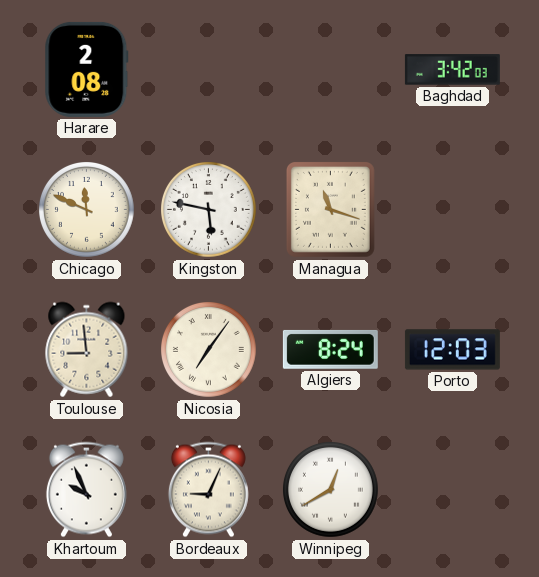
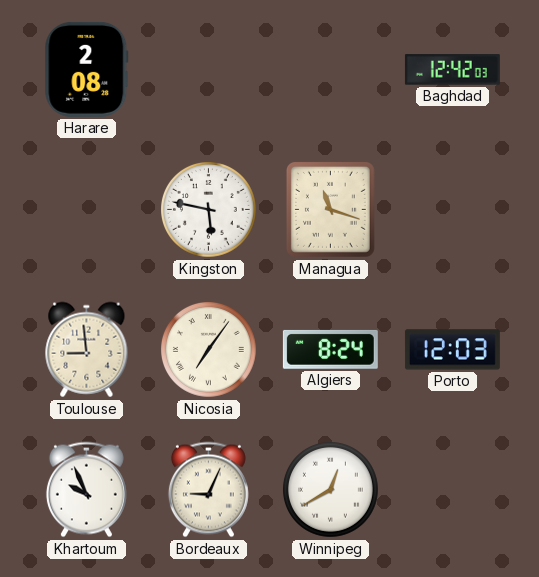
Baghdad: 3:42 -> 12:42
Chicago: 11:49 -> none
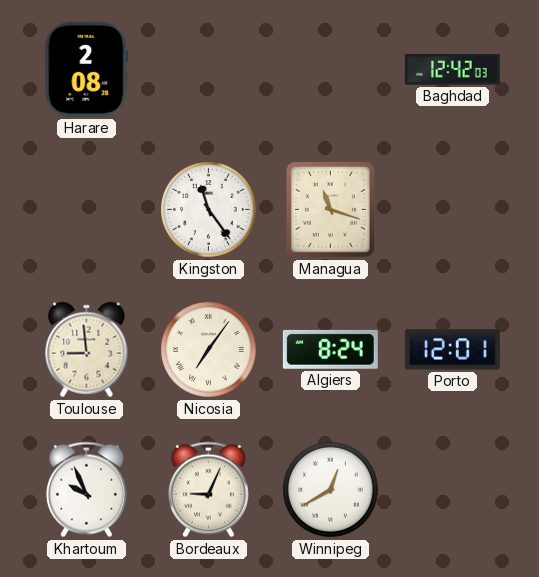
Kingston: 5:47 -> 11:24
Porto: 12:03 -> 12:01
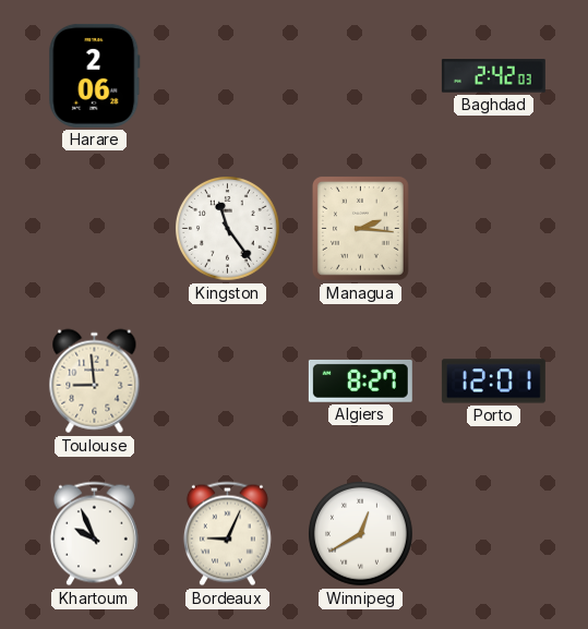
Harare: 2:08 -> 2:06
Baghdad: 12:42 -> 2:42
Managua: 11:18 -> 2:16
Nicosia: 7:06 -> none
Algiers: 8:24 -> 8:27
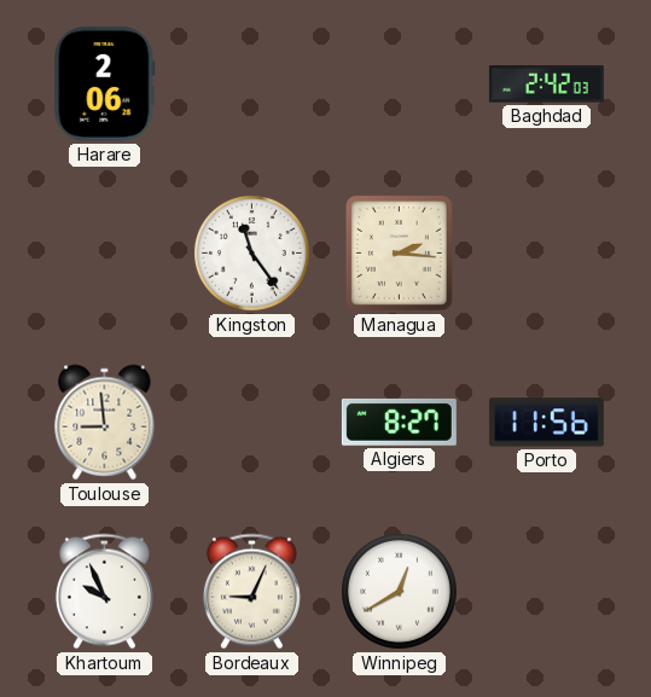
Porto: 12:01 -> 11:56
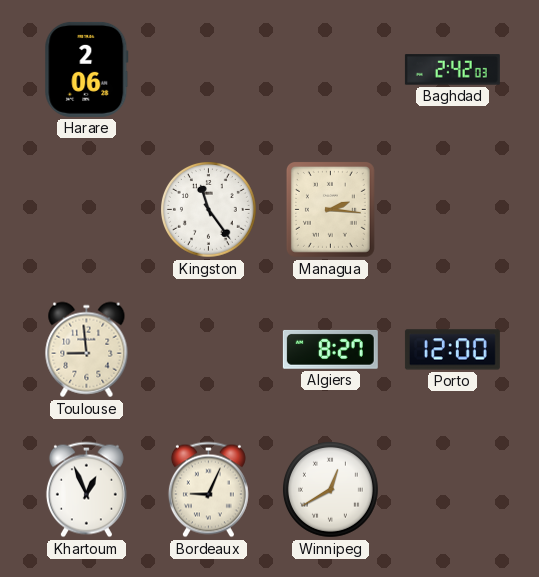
Porto: 11:56 -> 12:00
Khartoum: 9:56 -> 12:56
